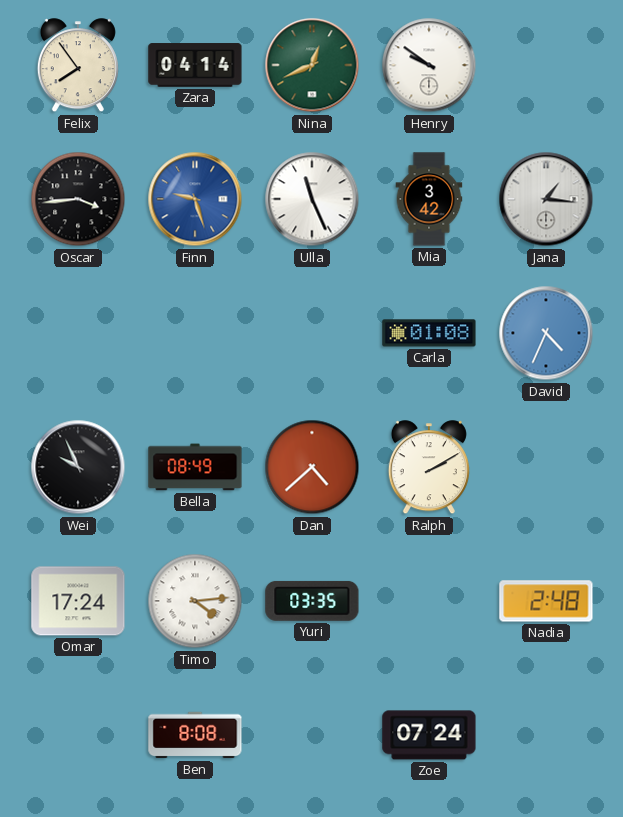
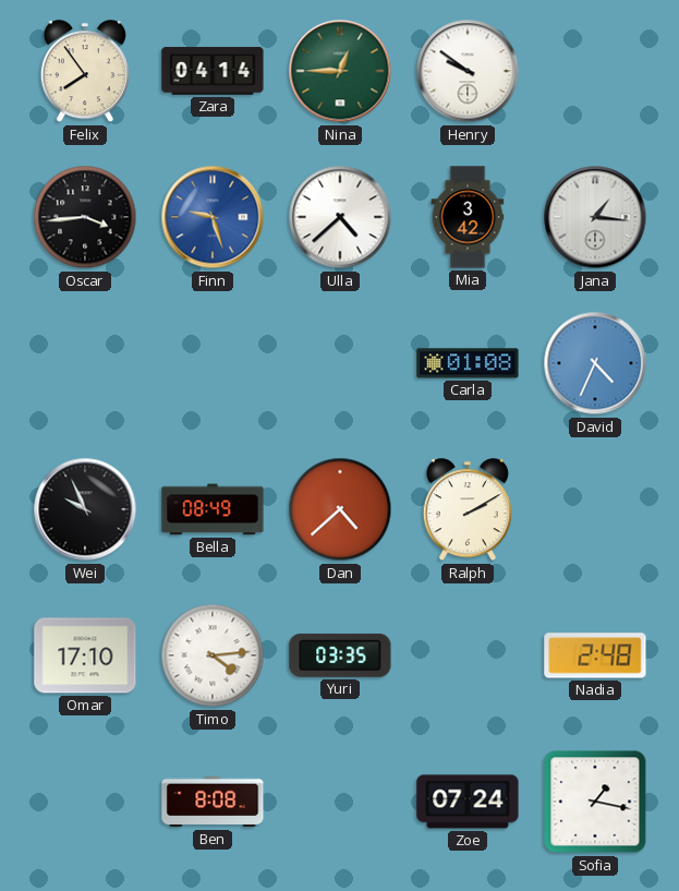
Nina: 12:41 -> 12:45
Ulla: 11:26 -> 4:38
Omar: 17:24 -> 17:10
Sofia: none -> 1:17
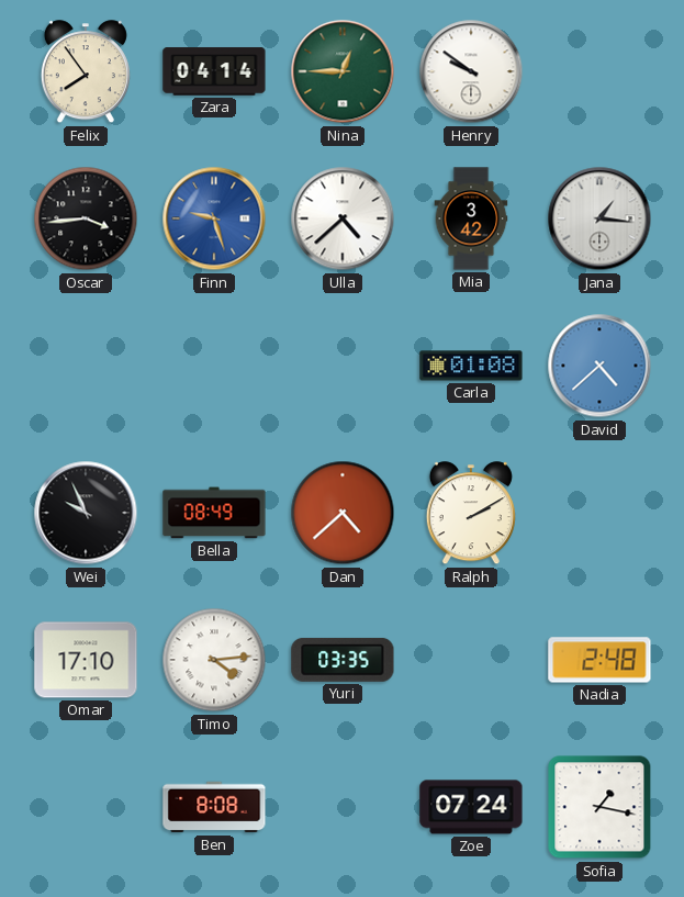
David: 4:34 -> 4:38
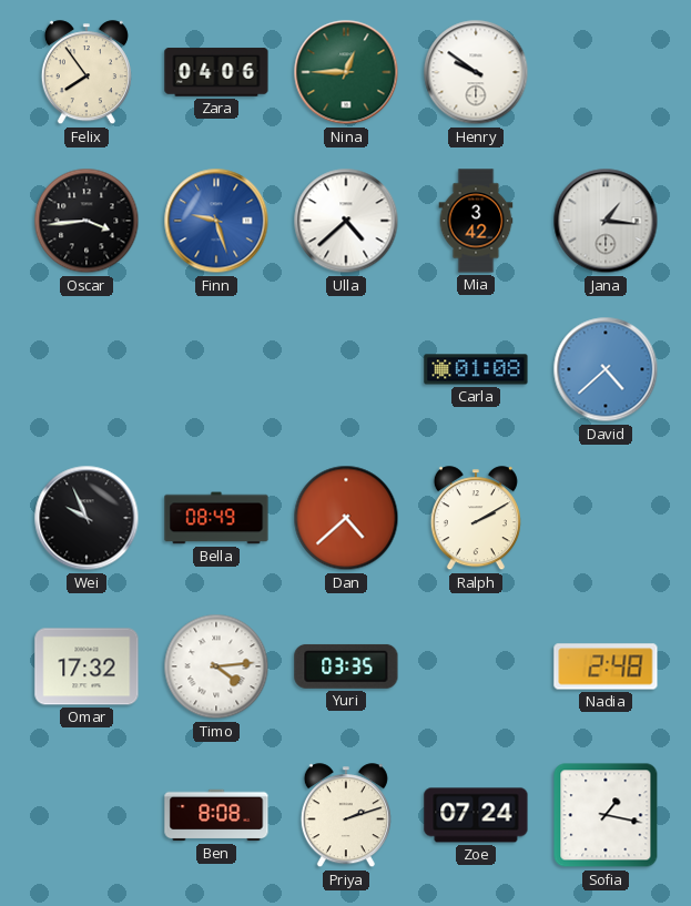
Zara: 04:14 -> 04:06
Omar: 17:10 -> 17:32
Priya: none -> 2:12
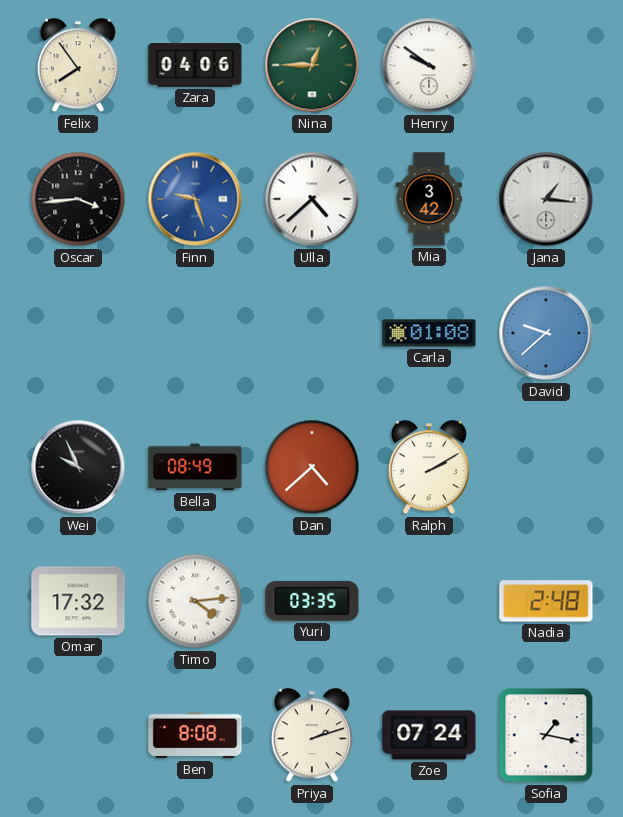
David: 4:38 -> 9:38
